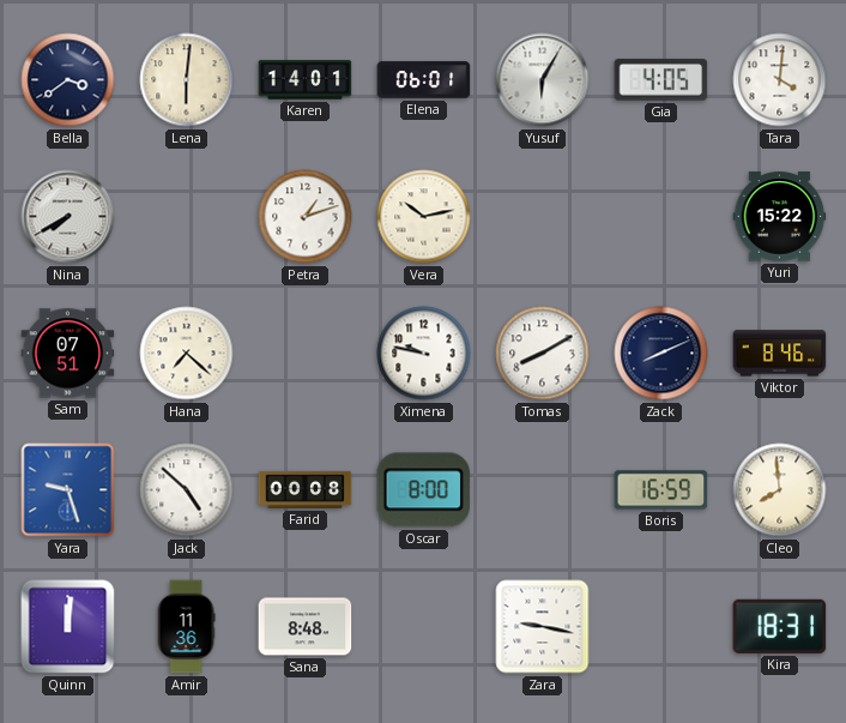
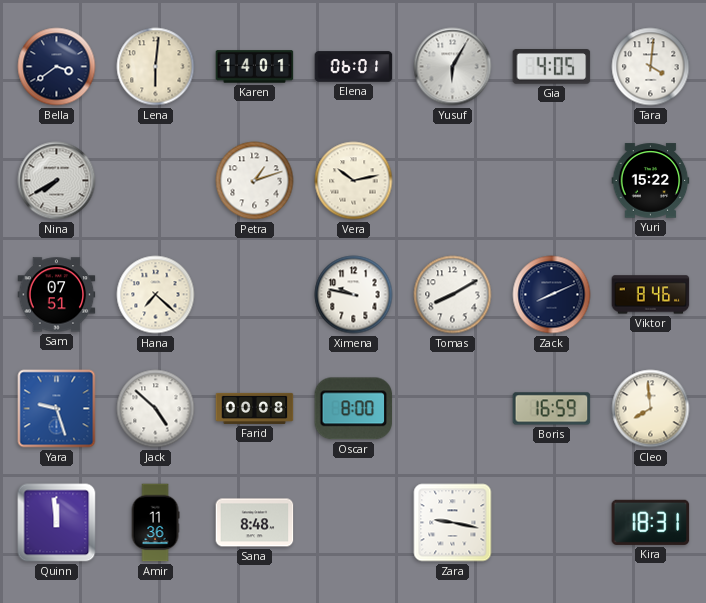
Quinn: 12:01 -> 11:59
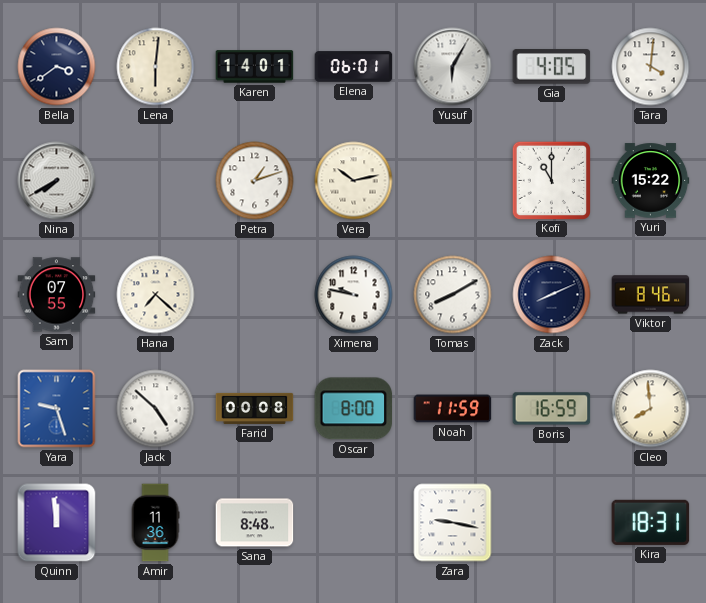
Kofi: none -> 11:00
Sam: 07:51 -> 07:55
Noah: none -> 11:59
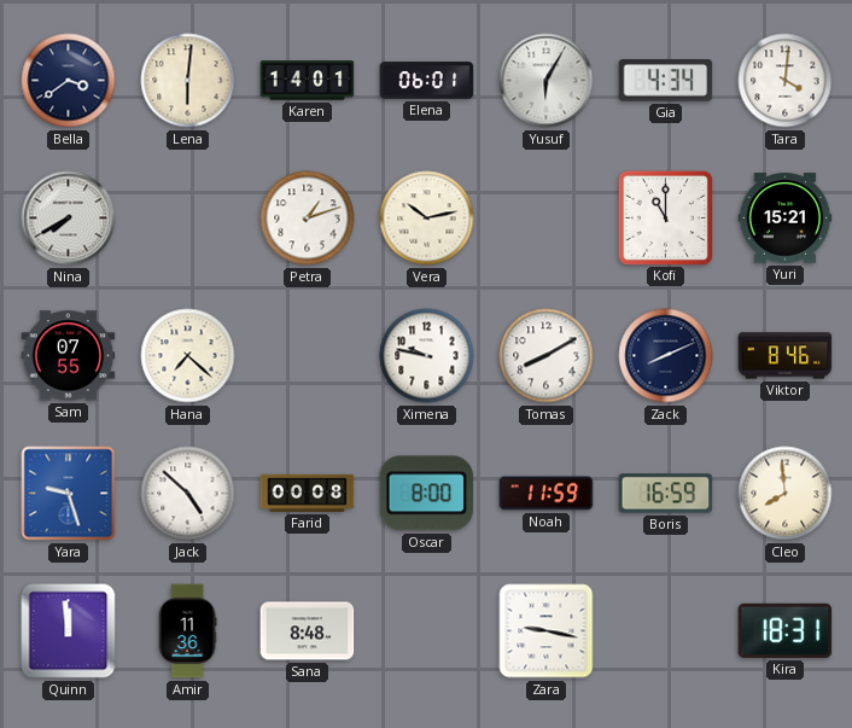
Gia: 4:05 -> 4:34
Yuri: 15:22 -> 15:21
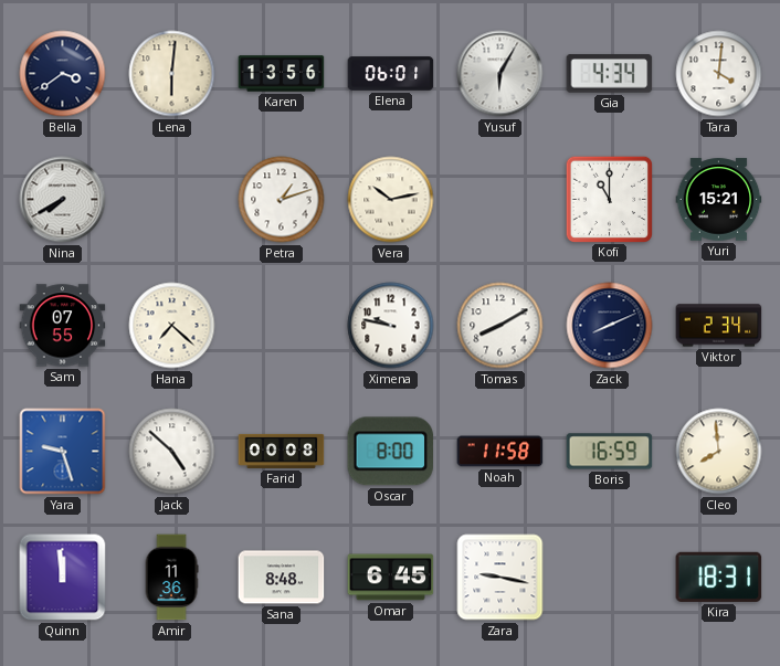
Karen: 14:01 -> 13:56
Viktor: 8:46 -> 2:34
Noah: 11:59 -> 11:58
Omar: none -> 6:45
